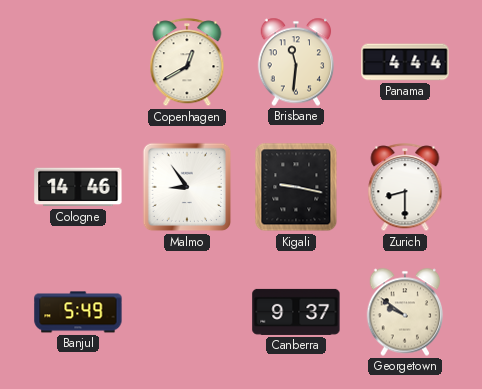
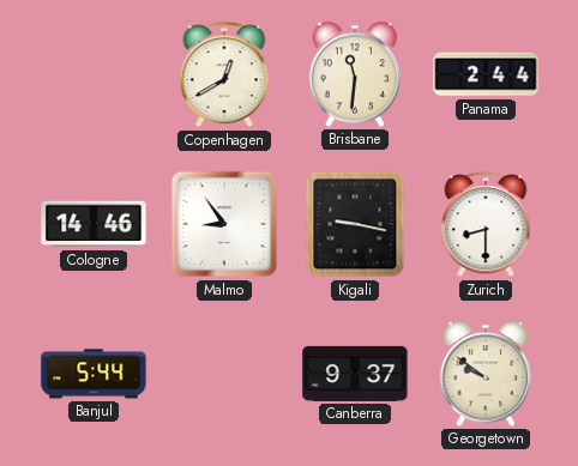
Panama: 4:44 -> 2:44
Banjul: 5:49 -> 5:44
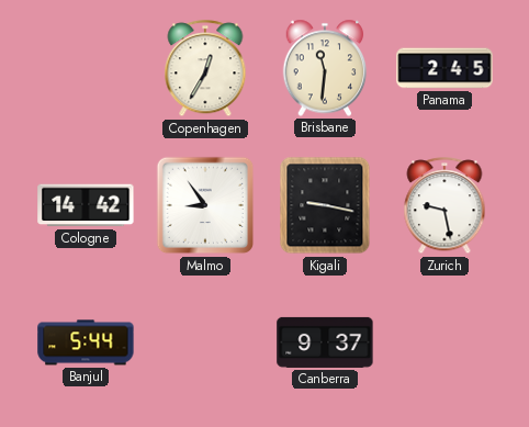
Copenhagen: 12:40 -> 12:35
Panama: 2:44 -> 2:45
Cologne: 14:46 -> 14:42
Zurich: 8:30 -> 9:28
Georgetown: 9:51 -> none
